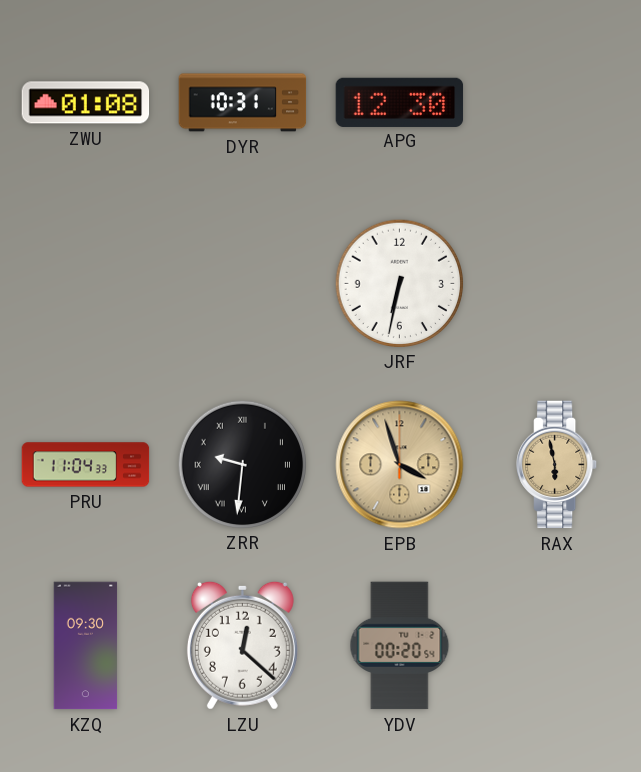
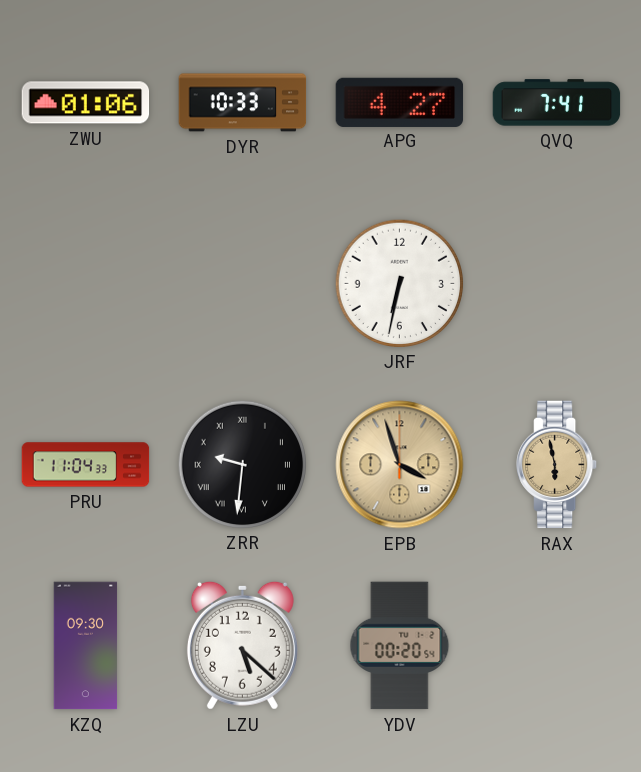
ZWU: 01:08 -> 01:06
DYR: 10:31 -> 10:33
APG: 12:30 -> 4:27
QVQ: none -> 7:41
LZU: 12:22 -> 5:22
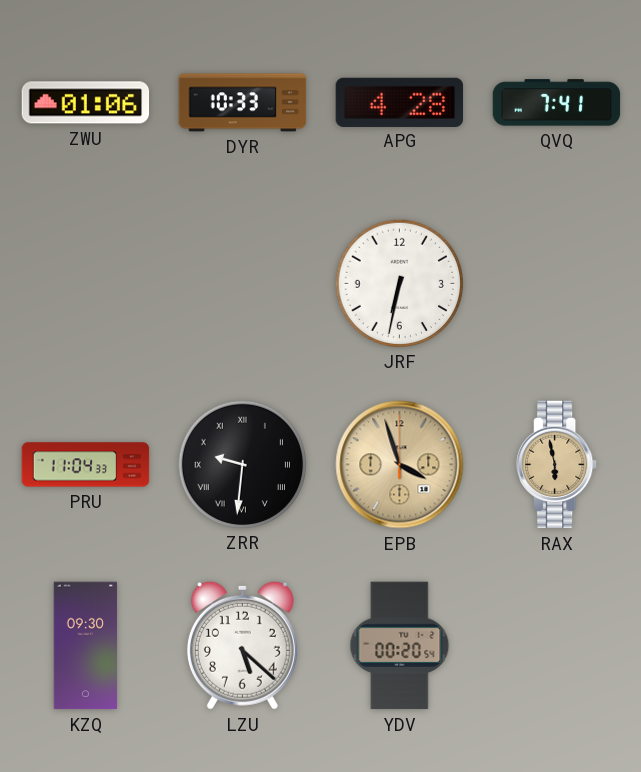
APG: 4:27 -> 4:28
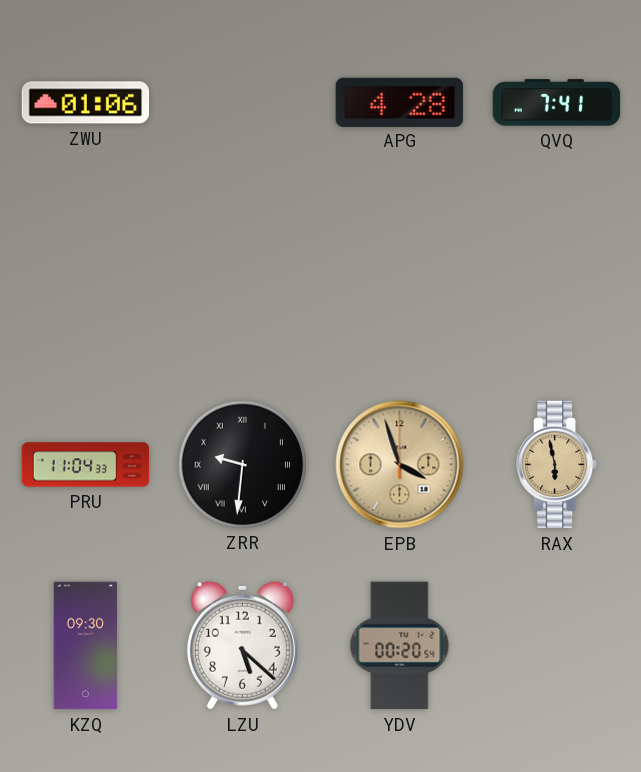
DYR: 10:33 -> none
JRF: 6:32 -> none
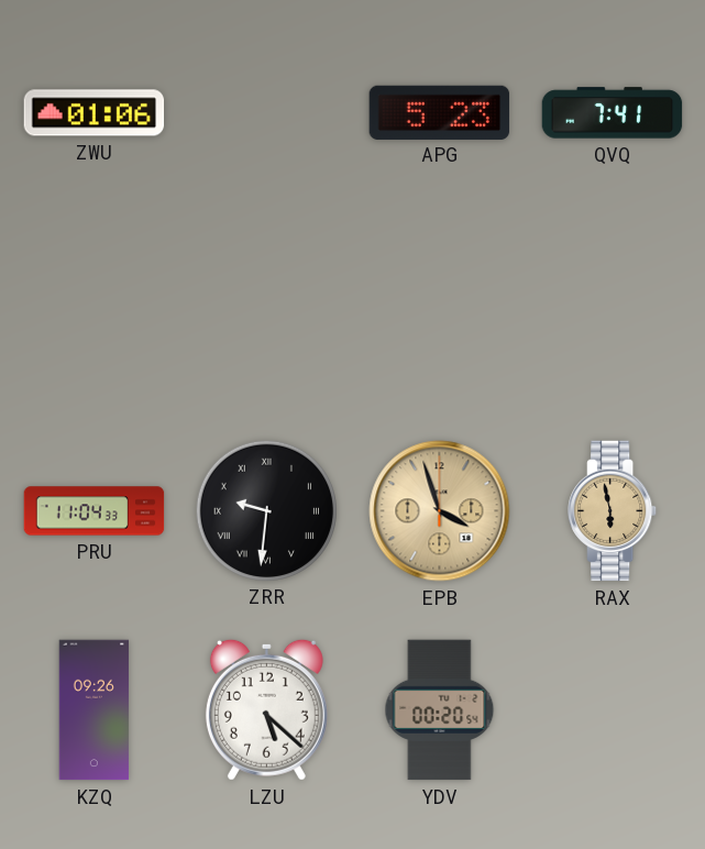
APG: 4:28 -> 5:23
KZQ: 09:30 -> 09:26
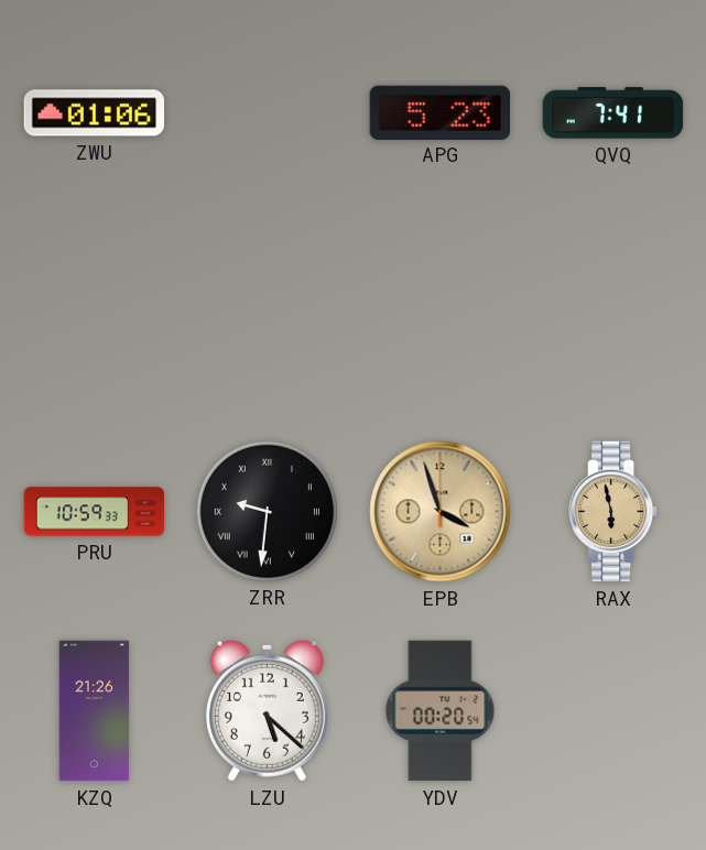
PRU: 11:04 -> 10:59
KZQ: 09:26 -> 21:26
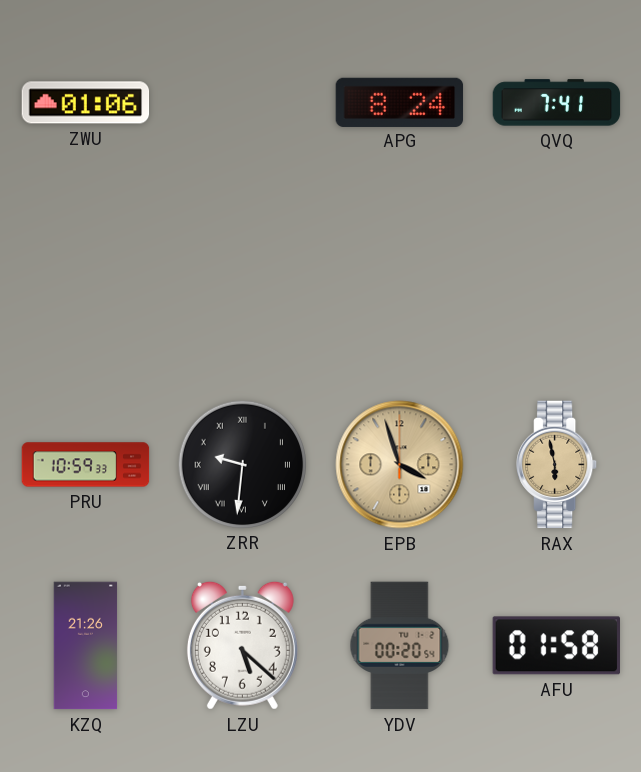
APG: 5:23 -> 8:24
AFU: none -> 01:58
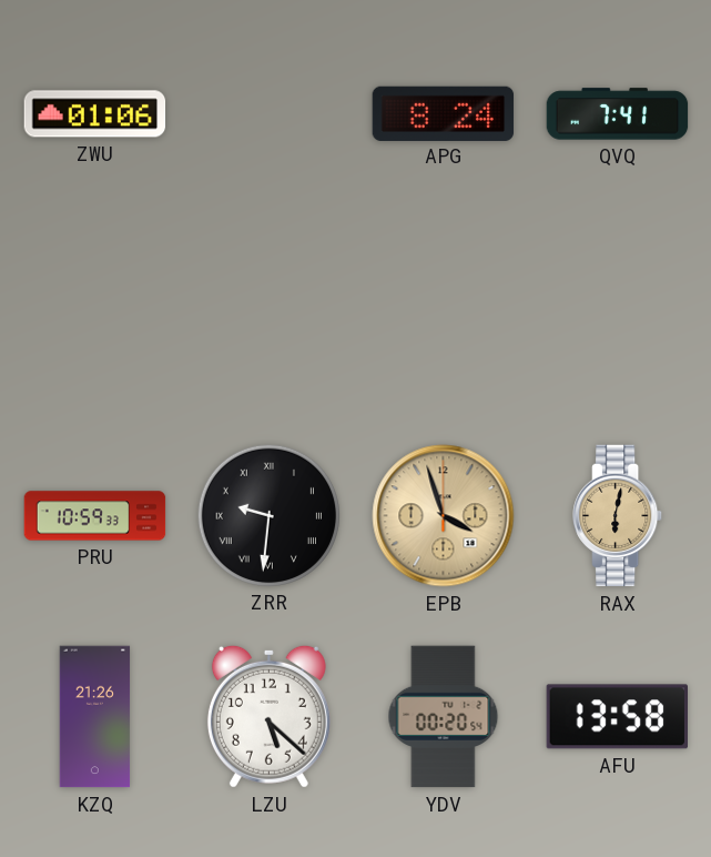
RAX: 5:58 -> 6:02
AFU: 01:58 -> 13:58
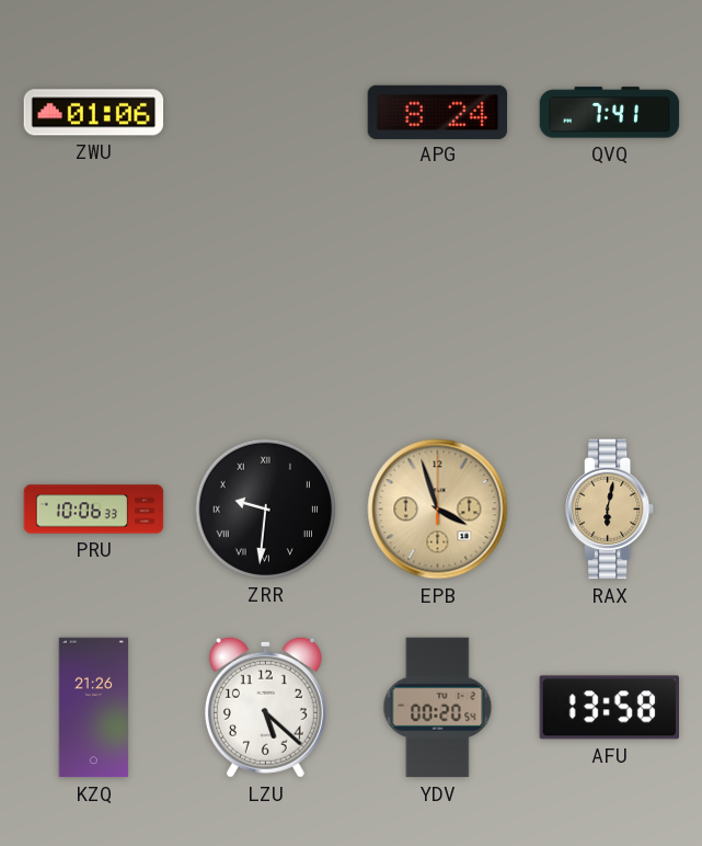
PRU: 10:59 -> 10:06
